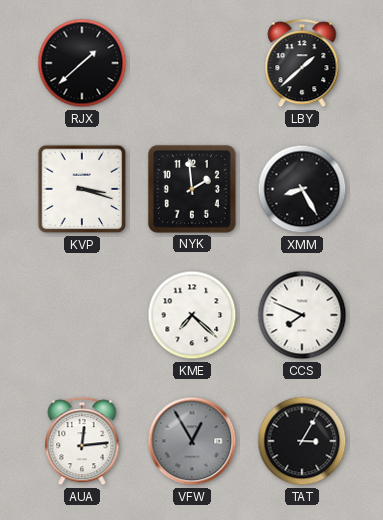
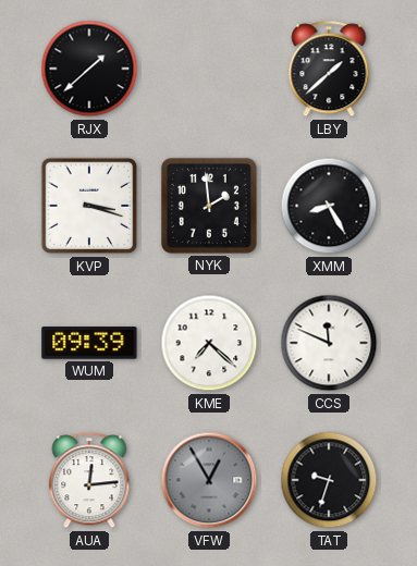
WUM: none -> 09:39
CCS: 7:49 -> 11:49
TAT: 3:05 -> 9:33
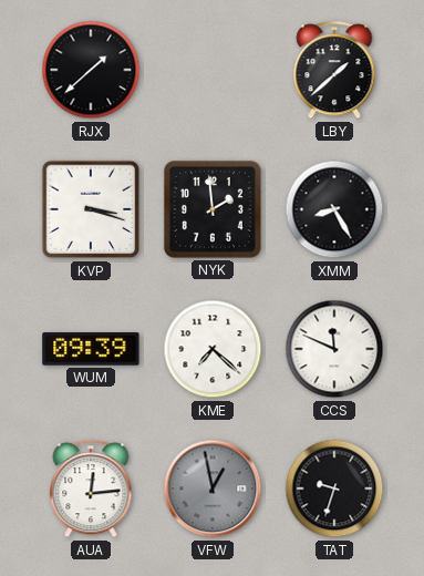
VFW: 12:55 -> 12:58
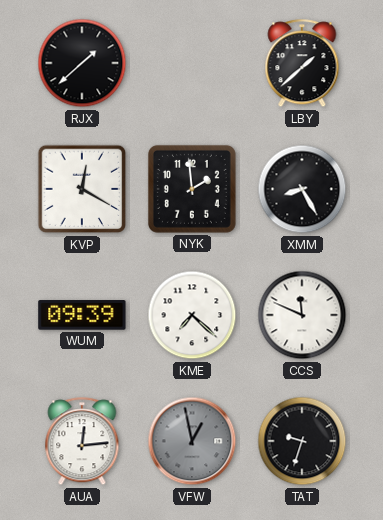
KVP: 3:18 -> 12:20
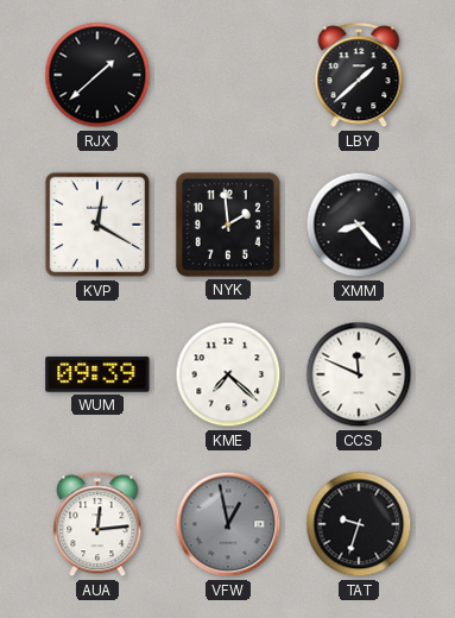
XMM: 8:25 -> 8:23
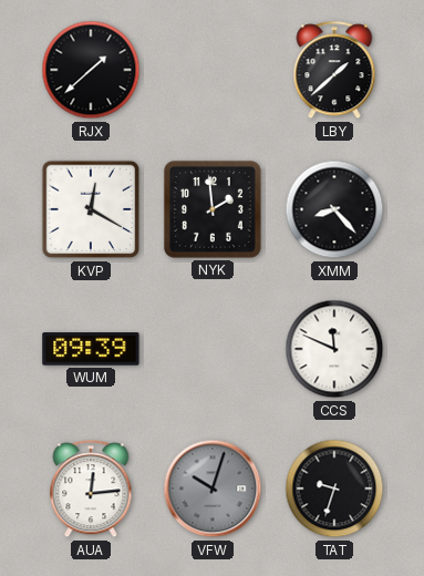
KME: 7:22 -> none
VFW: 12:58 -> 10:03
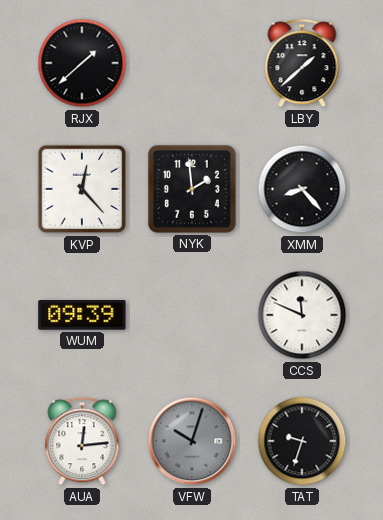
KVP: 12:20 -> 12:23
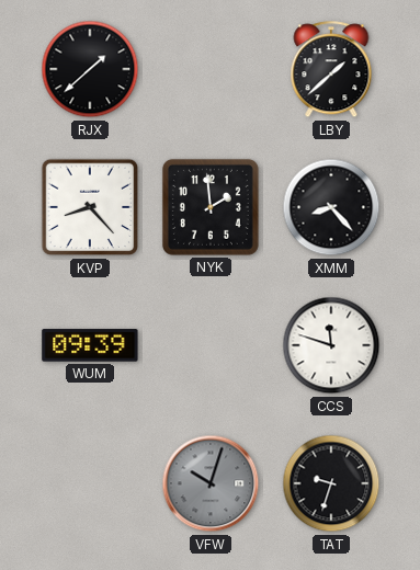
KVP: 12:23 -> 8:23
CCS: 11:49 -> 11:48
AUA: 12:14 -> none
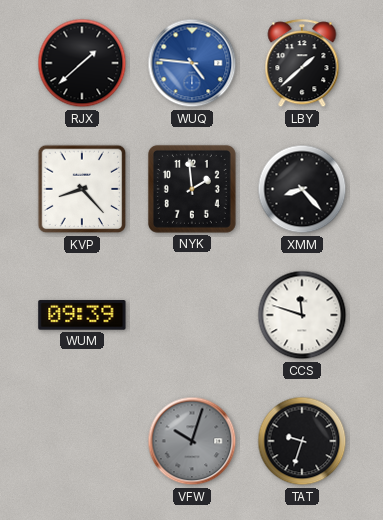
WUQ: none -> 4:46
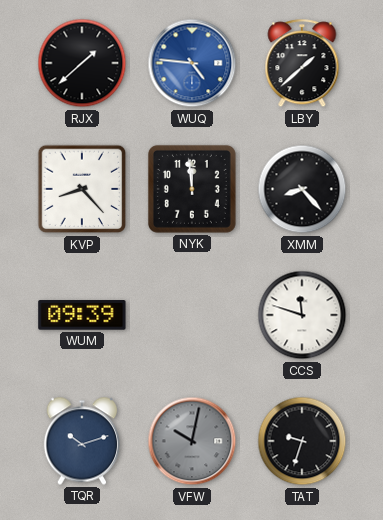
NYK: 1:59 -> 11:59
TQR: none -> 10:12
VFW: 10:03 -> 10:02
